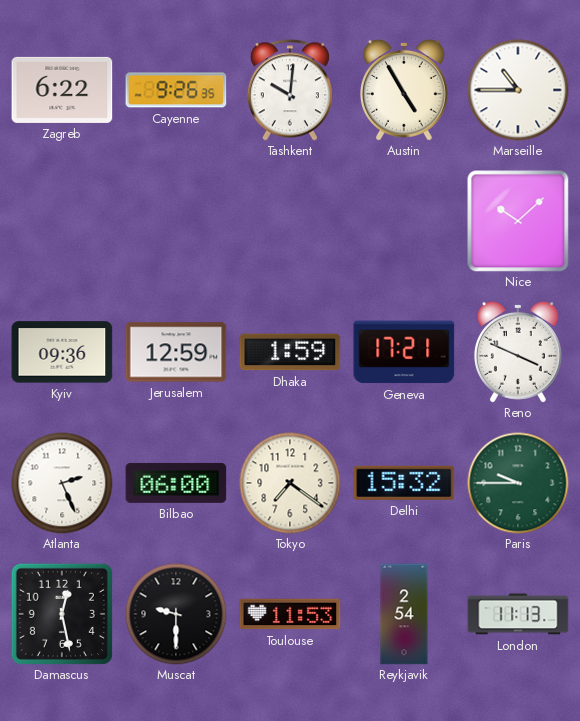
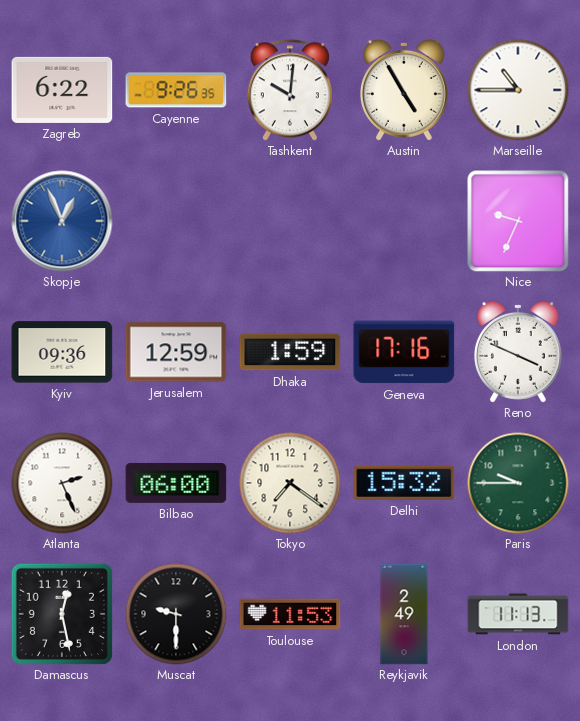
Skopje: none -> 12:56
Nice: 10:08 -> 9:34
Geneva: 17:21 -> 17:16
Reykjavik: 2:54 -> 2:49
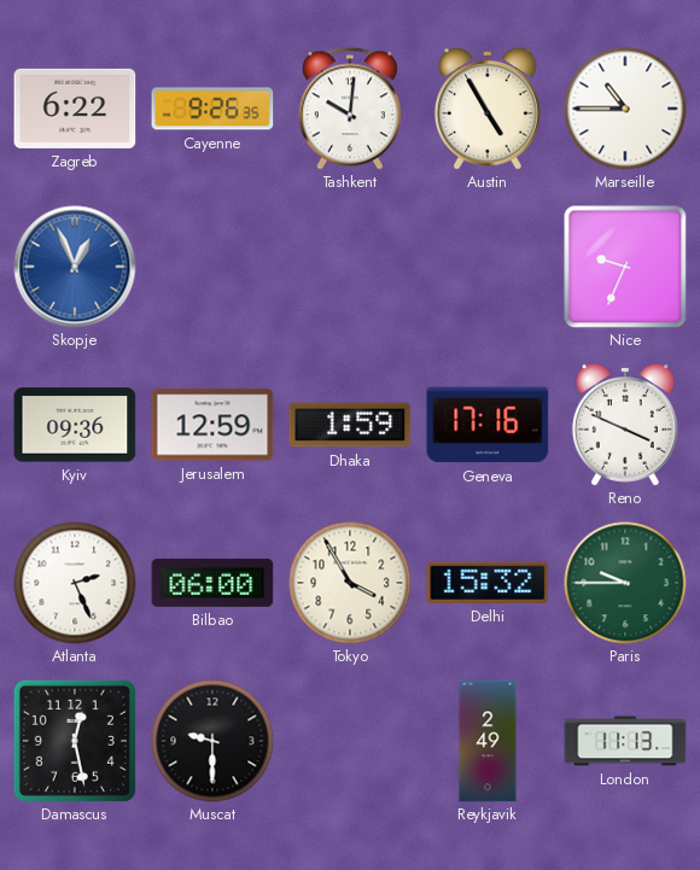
Tokyo: 7:21 -> 3:55
Toulouse: 11:53 -> none
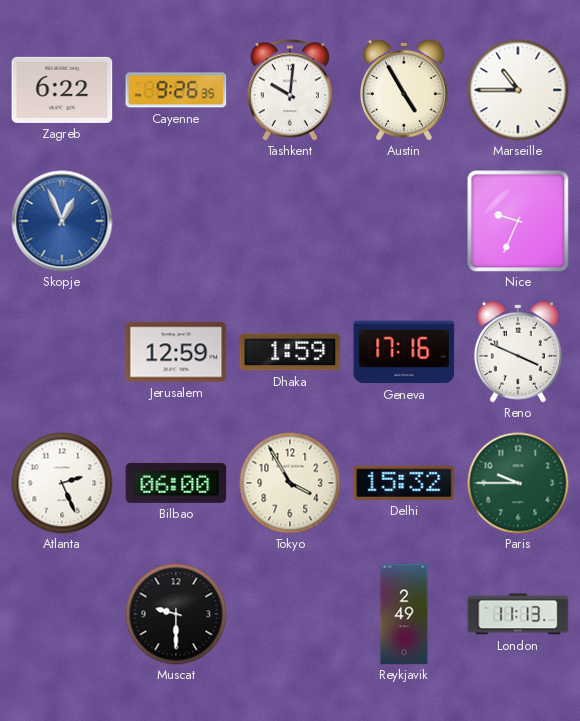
Kyiv: 09:36 -> none
Damascus: 12:28 -> none
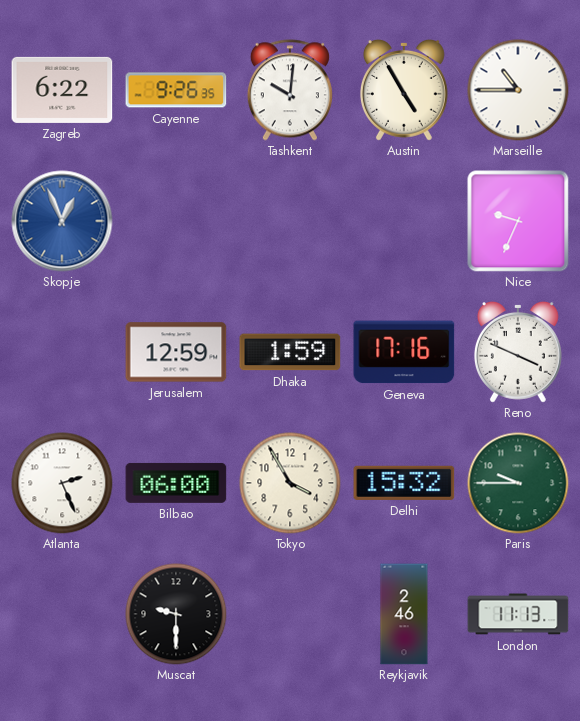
Reykjavik: 2:49 -> 2:46
